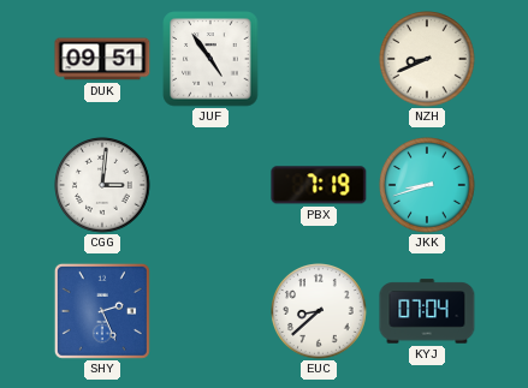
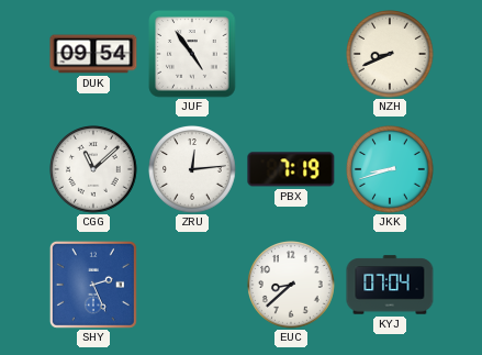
DUK: 09:51 -> 09:54
CGG: 3:01 -> 11:08
ZRU: none -> 12:14
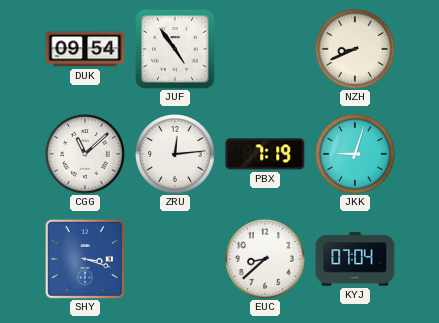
JKK: 8:42 -> 9:03
SHY: 2:26 -> 3:18
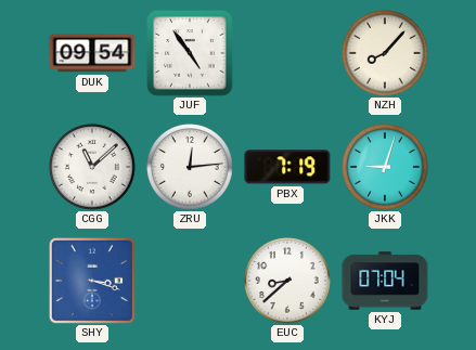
NZH: 8:41 -> 8:07
